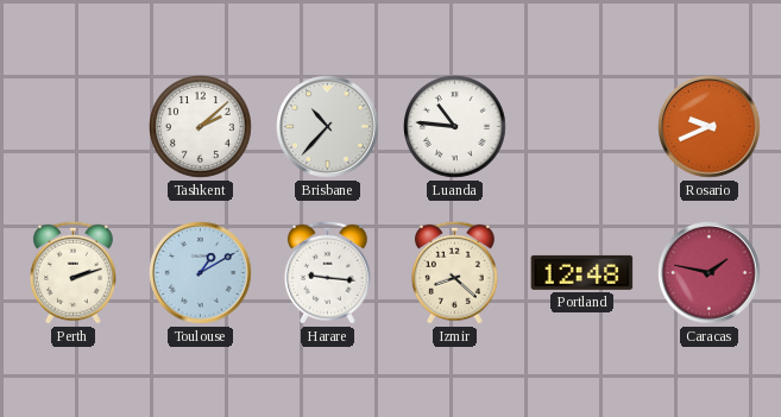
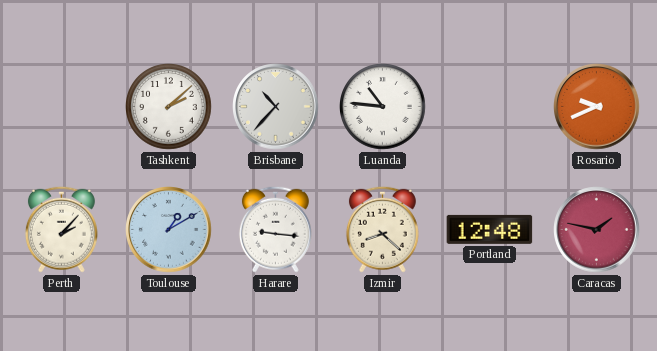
Perth: 2:12 -> 2:07
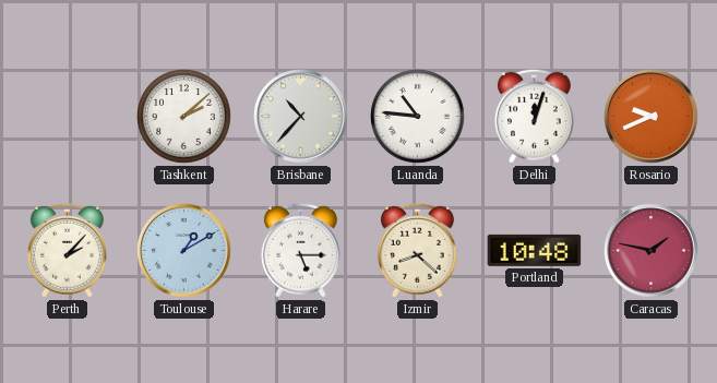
Delhi: none -> 12:03
Harare: 9:16 -> 5:15
Portland: 12:48 -> 10:48
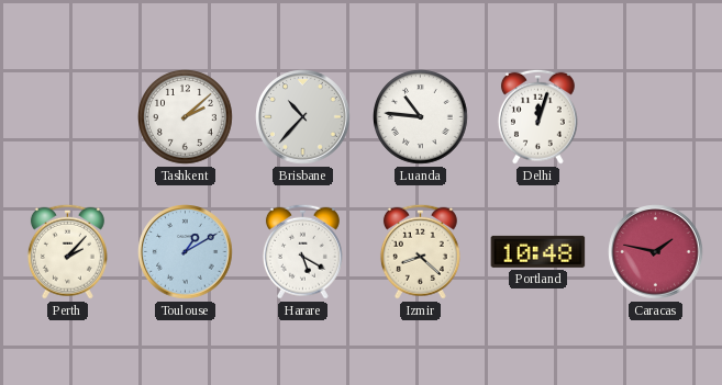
Rosario: 9:41 -> none
Harare: 5:15 -> 5:20
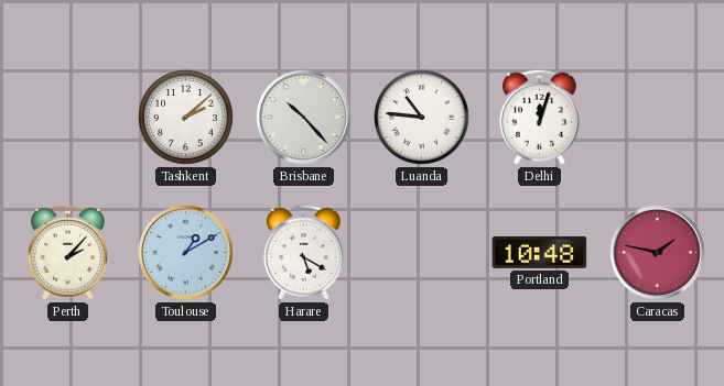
Brisbane: 10:37 -> 10:23
Izmir: 8:22 -> none
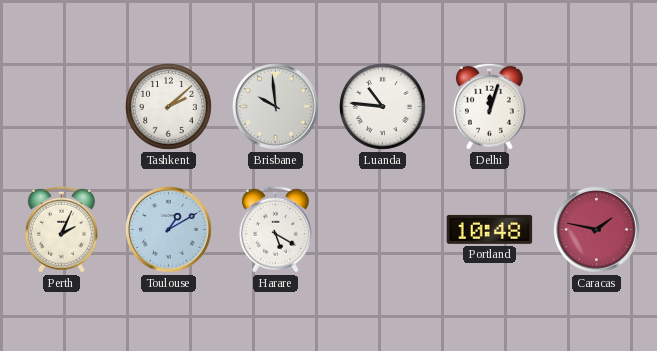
Brisbane: 10:23 -> 9:59
Perth: 2:07 -> 2:04
